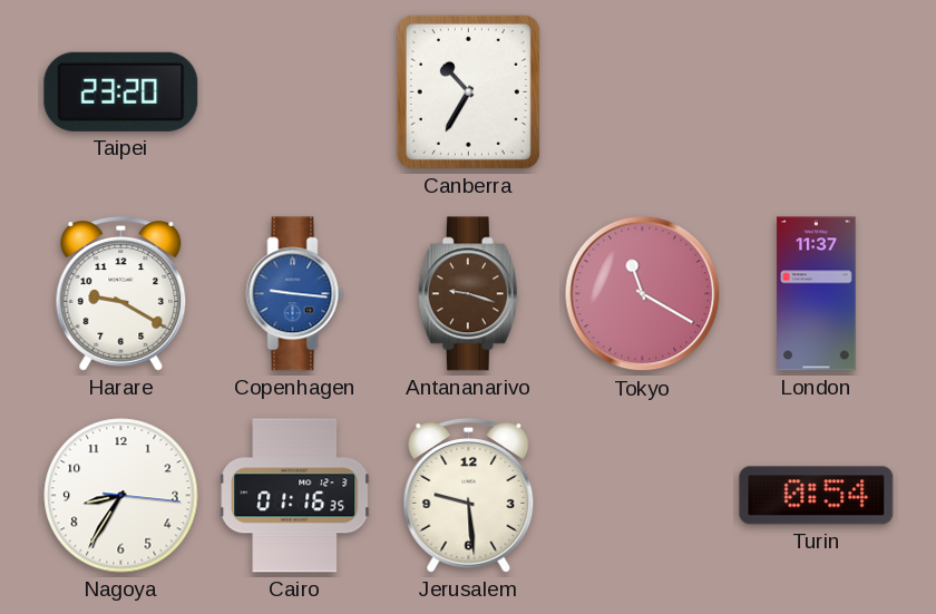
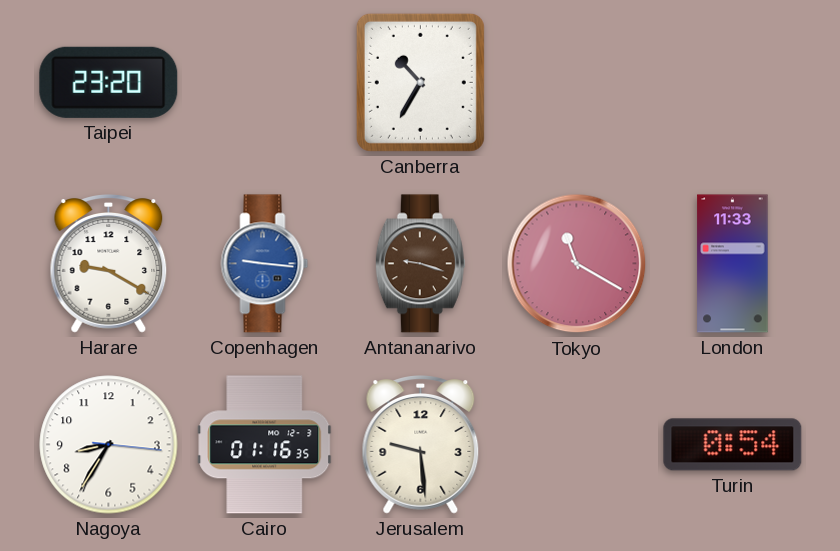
London: 11:37 -> 11:33
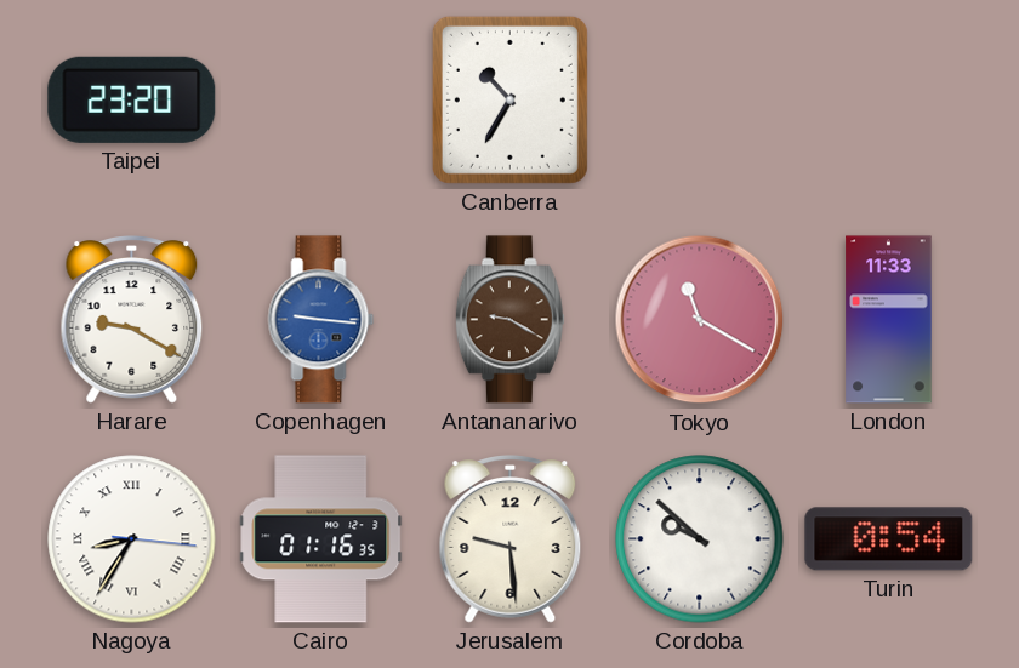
Antananarivo: 9:18 -> 9:20
Nagoya numerals: Arabic -> Roman
Cordoba: none -> 9:52
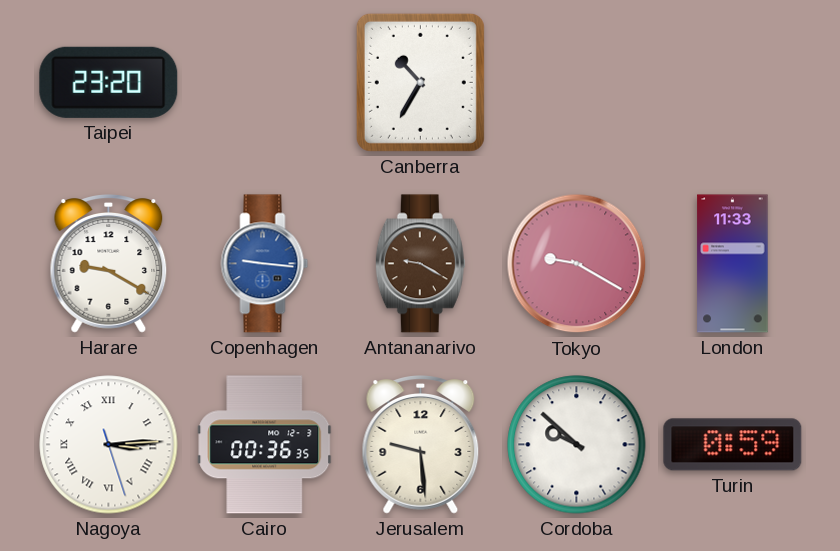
Tokyo: 11:20 -> 9:20
Nagoya: 8:35 -> 3:14
Cairo: 01:16 -> 00:36
Turin: 0:54 -> 0:59
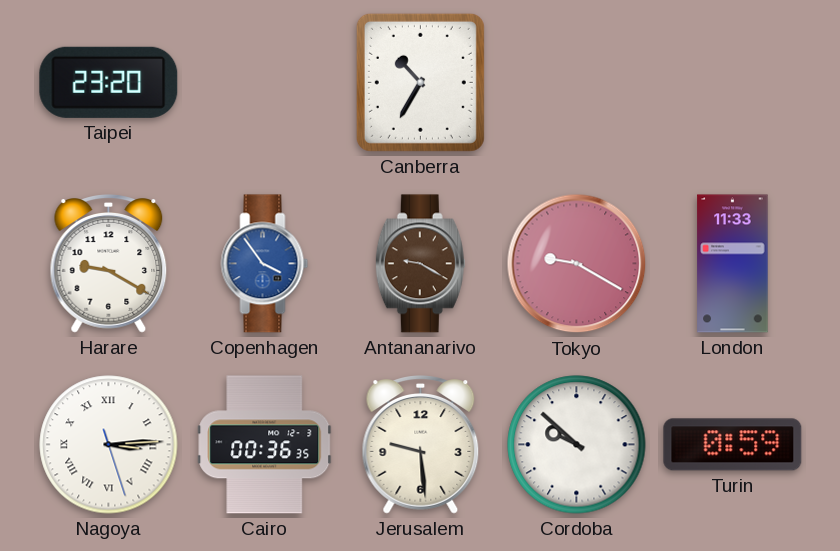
Copenhagen: 9:16 -> 3:54
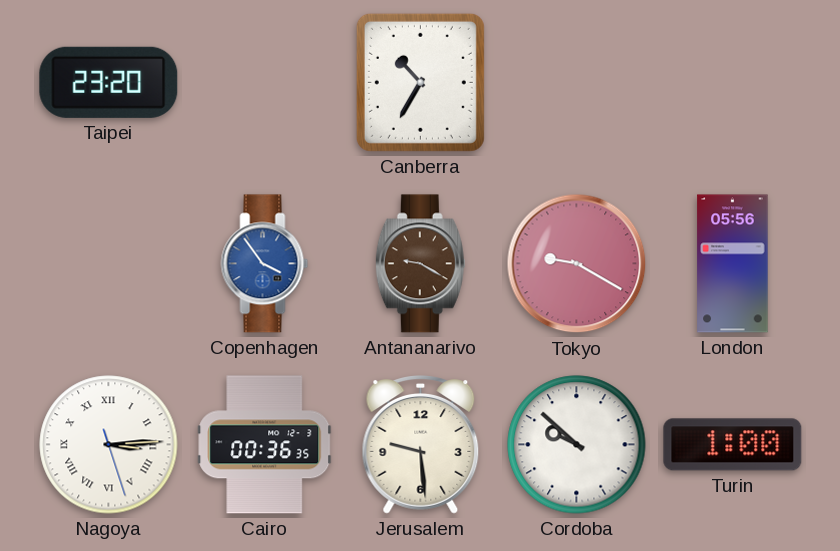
Harare: 9:20 -> none
London: 11:33 -> 05:56
Turin: 0:59 -> 1:00
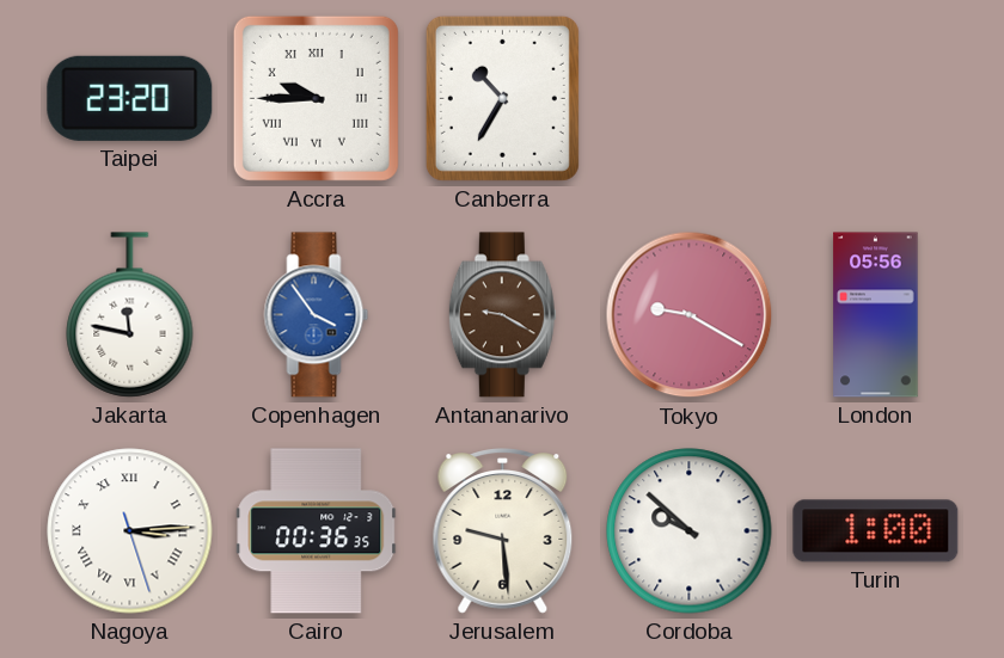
Accra: none -> 9:45
Jakarta: none -> 11:47
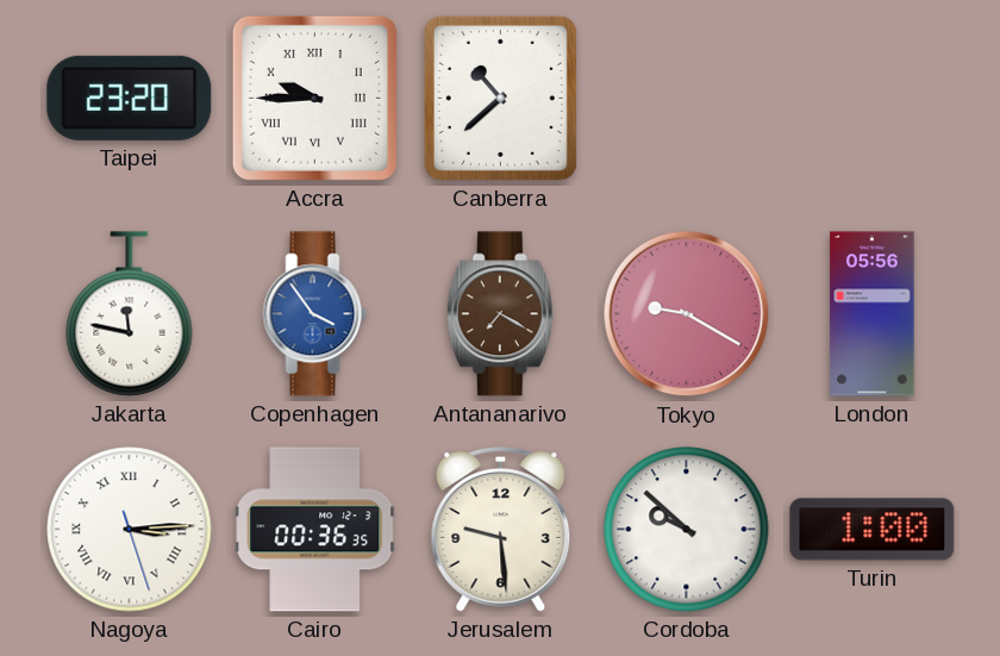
Canberra: 10:35 -> 10:38
Antananarivo: 9:20 -> 7:20
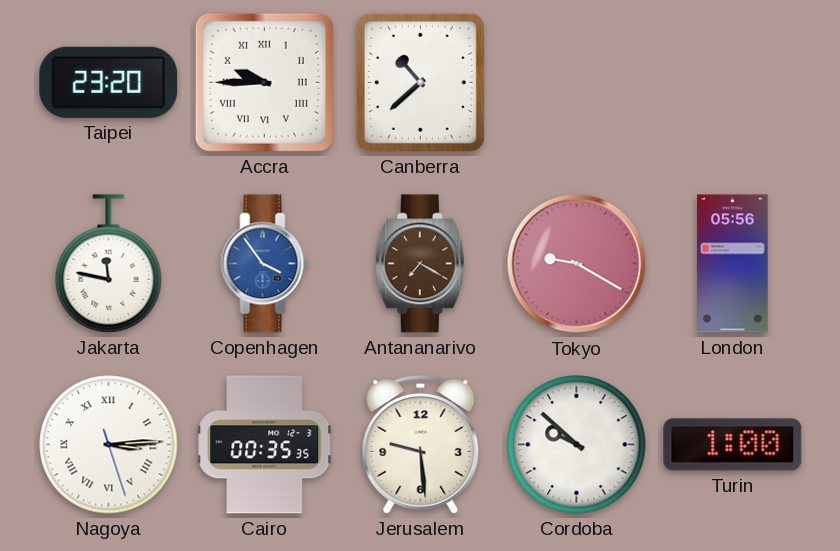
Cairo: 00:36 -> 00:35
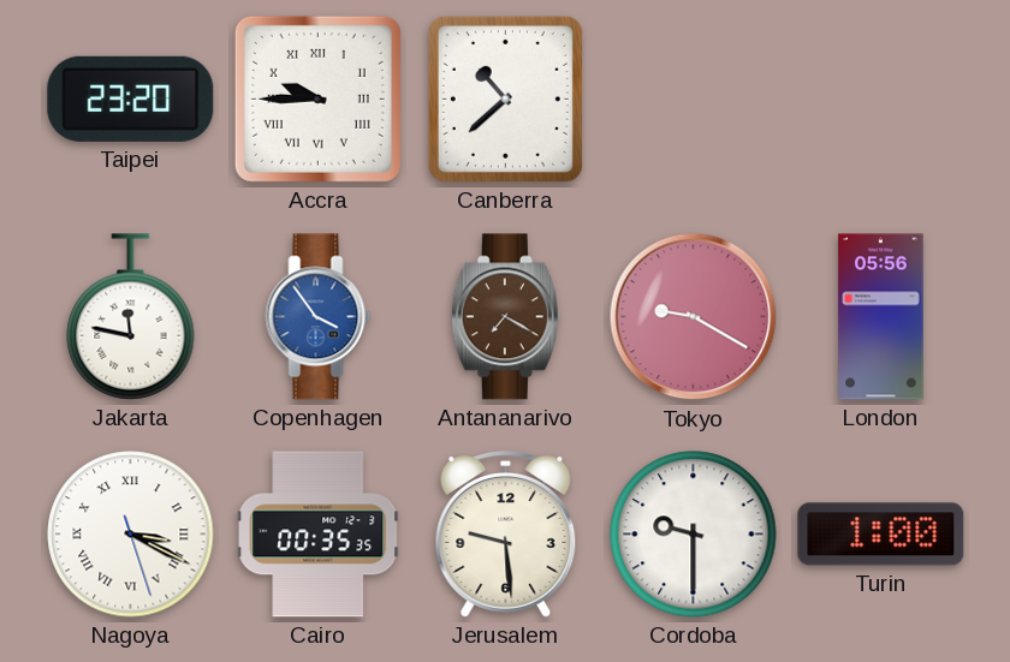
Nagoya: 3:14 -> 3:19
Cordoba: 9:52 -> 9:30
